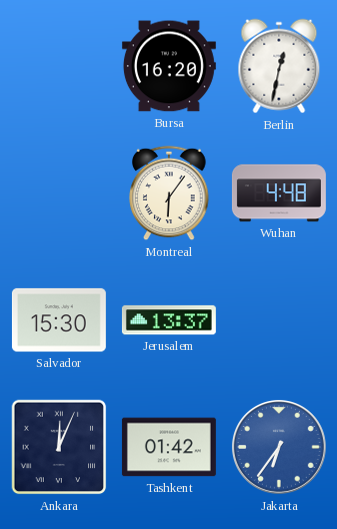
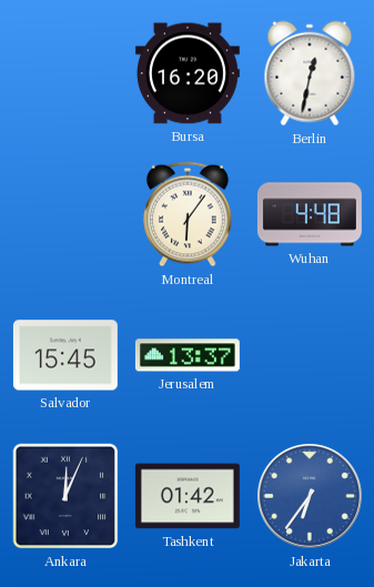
Salvador: 15:30 -> 15:45
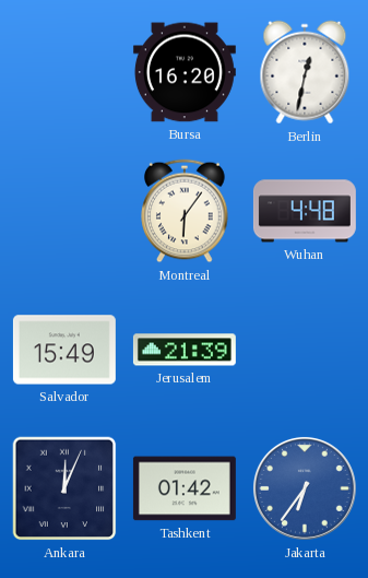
Salvador: 15:45 -> 15:49
Jerusalem: 13:37 -> 21:39
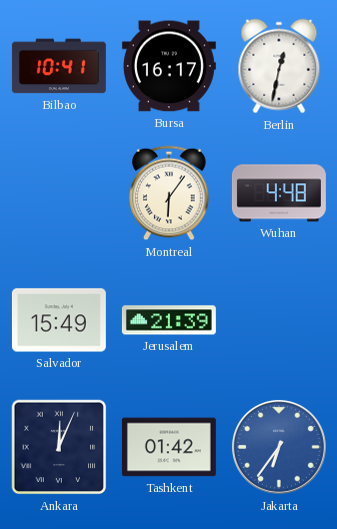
Bilbao: none -> 10:41
Bursa: 16:20 -> 16:17
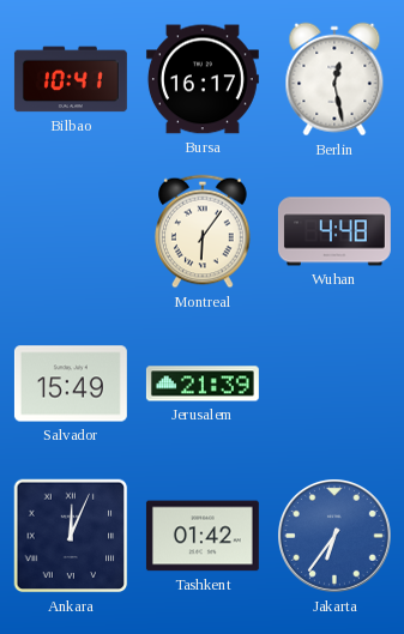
Berlin: 12:32 -> 12:28
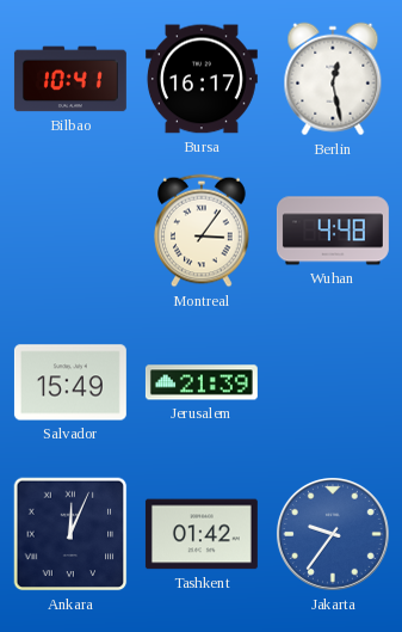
Montreal: 6:06 -> 3:06
Jakarta: 6:36 -> 9:36
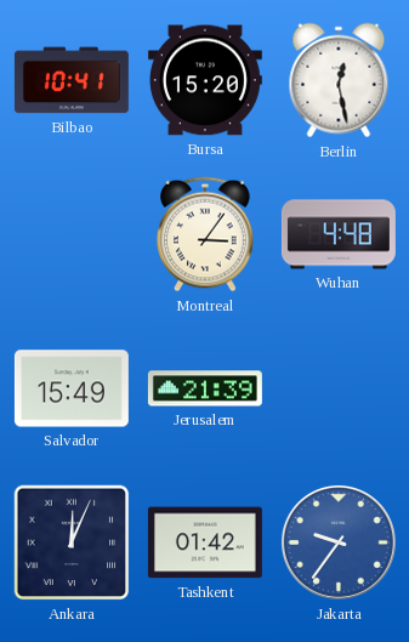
Bursa: 16:17 -> 15:20
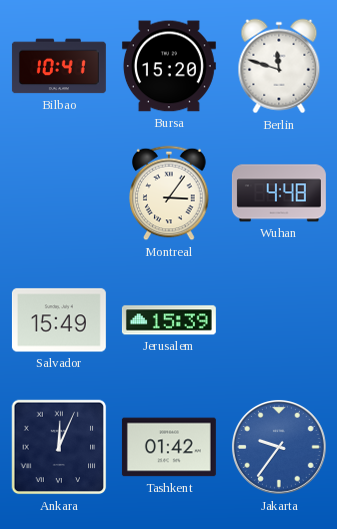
Berlin: 12:28 -> 11:48
Jerusalem: 21:39 -> 15:39
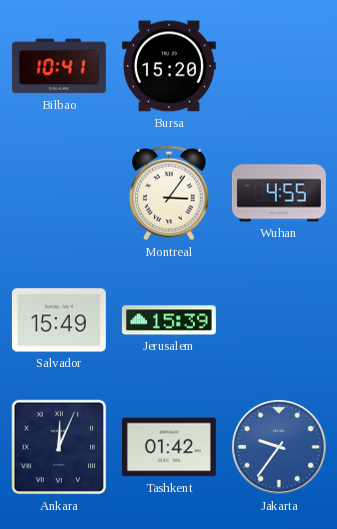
Berlin: 11:48 -> none
Wuhan: 4:48 -> 4:55
